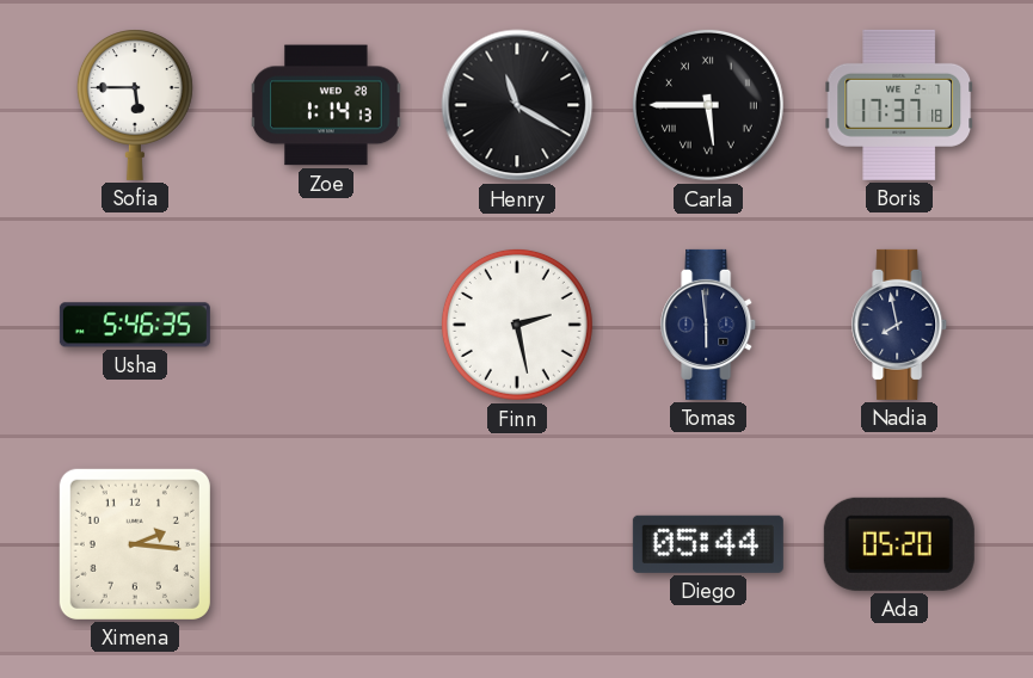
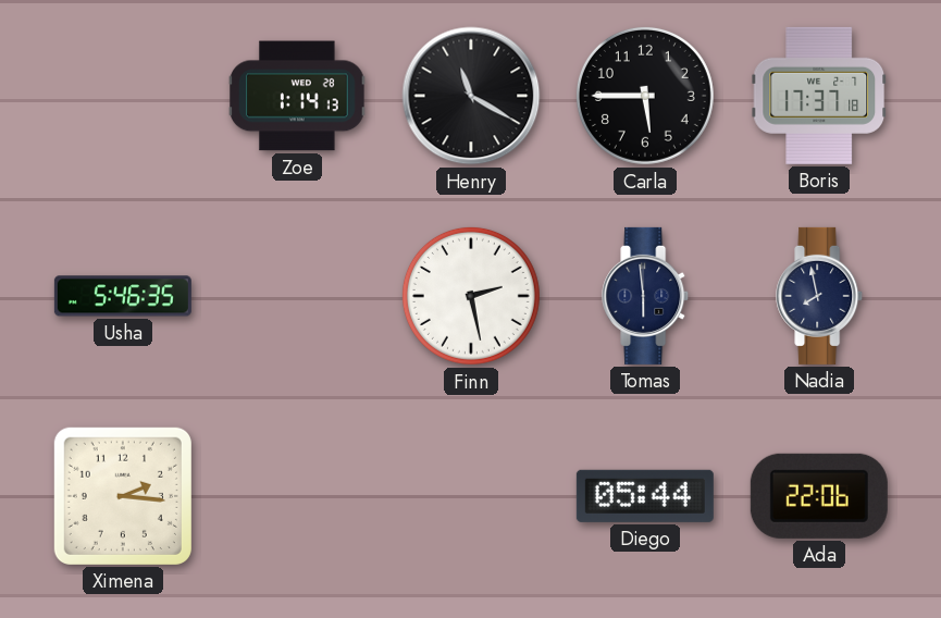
Sofia: 5:45 -> none
Carla numerals: Roman -> Arabic
Ada: 05:20 -> 22:06
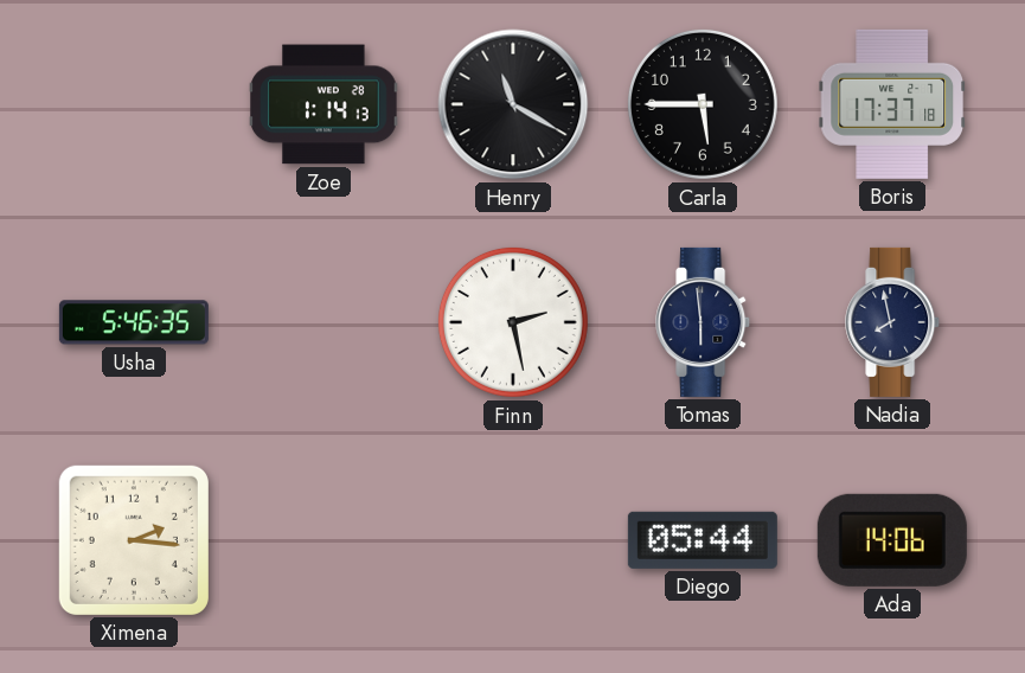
Ada: 22:06 -> 14:06
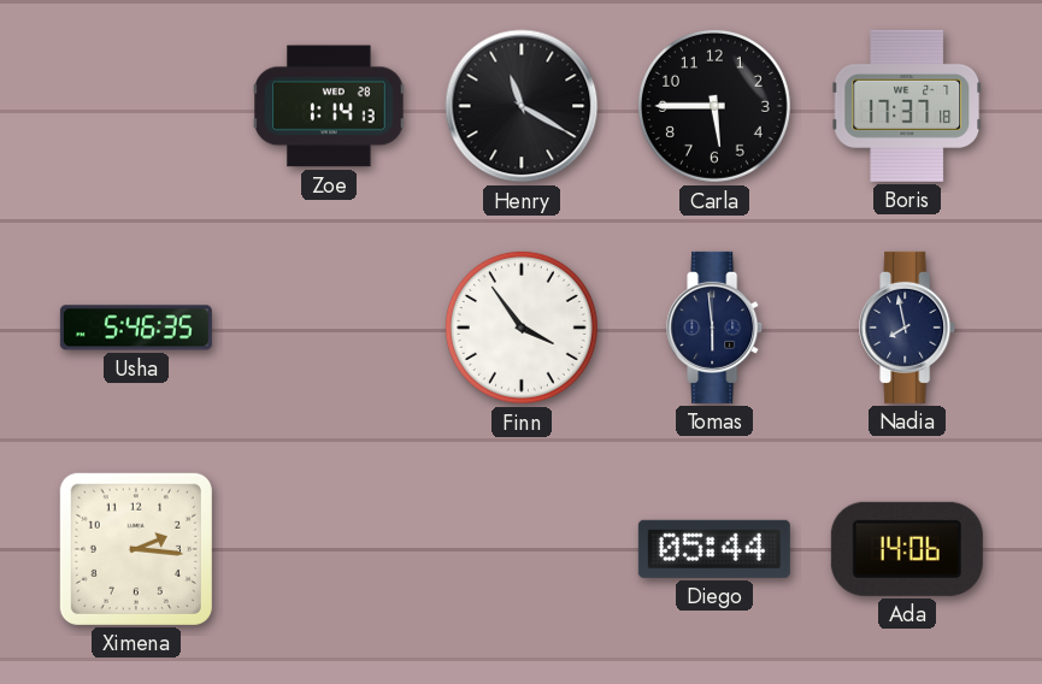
Finn: 2:28 -> 3:54
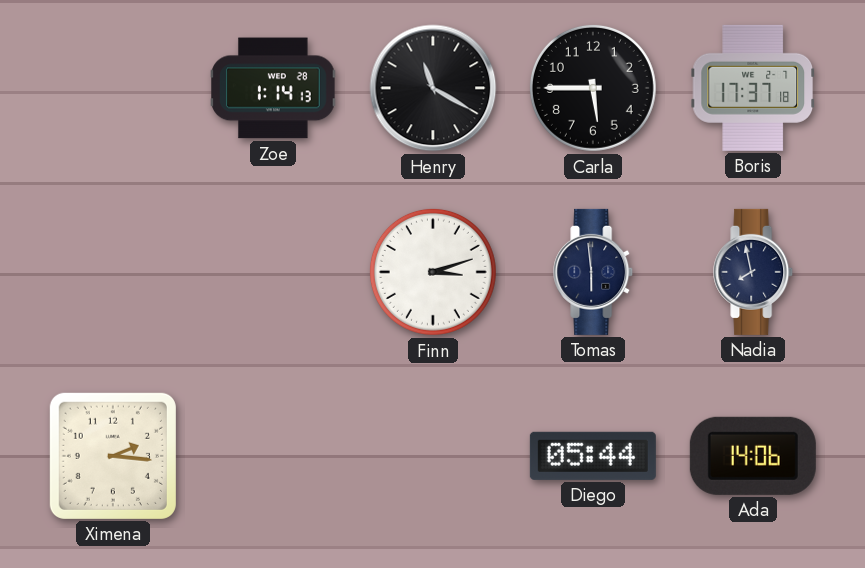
Usha: 5:46 -> none
Finn: 3:54 -> 3:12
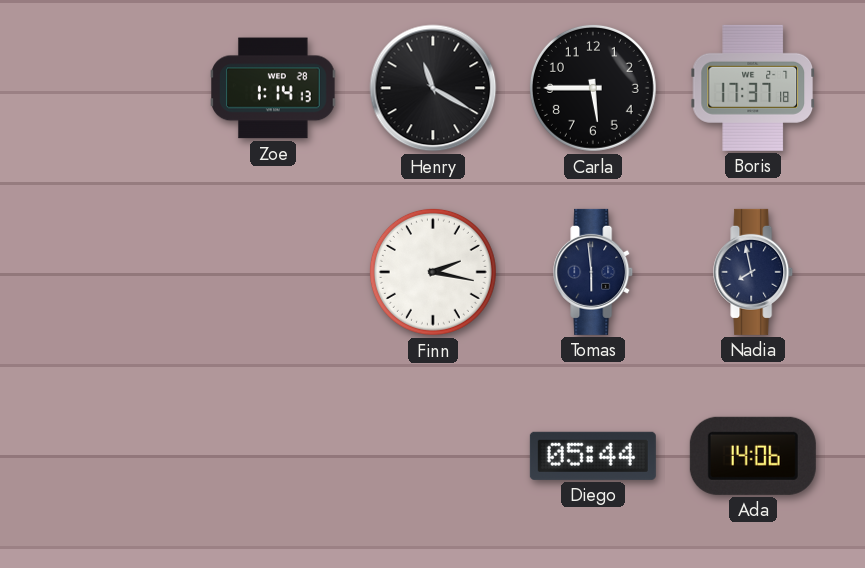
Finn: 3:12 -> 2:17
Ximena: 2:16 -> none
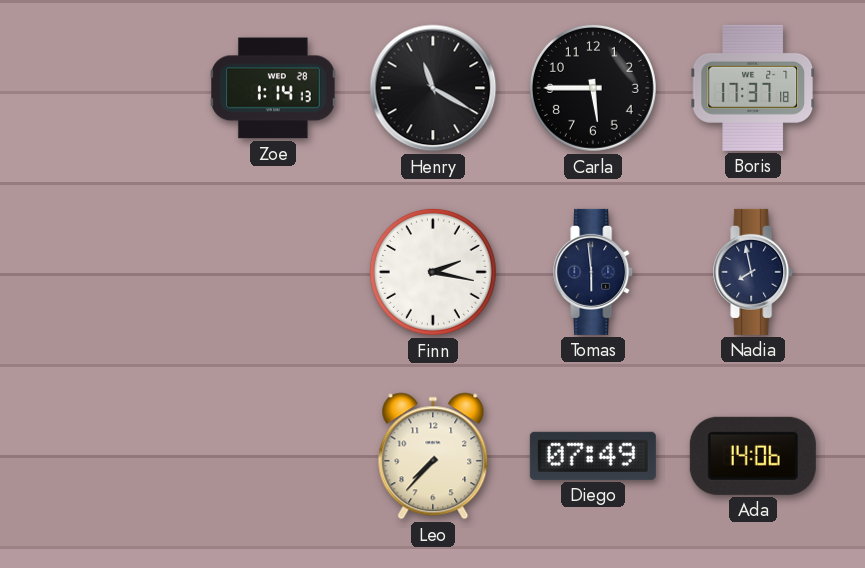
Leo: none -> 7:37
Diego: 05:44 -> 07:49
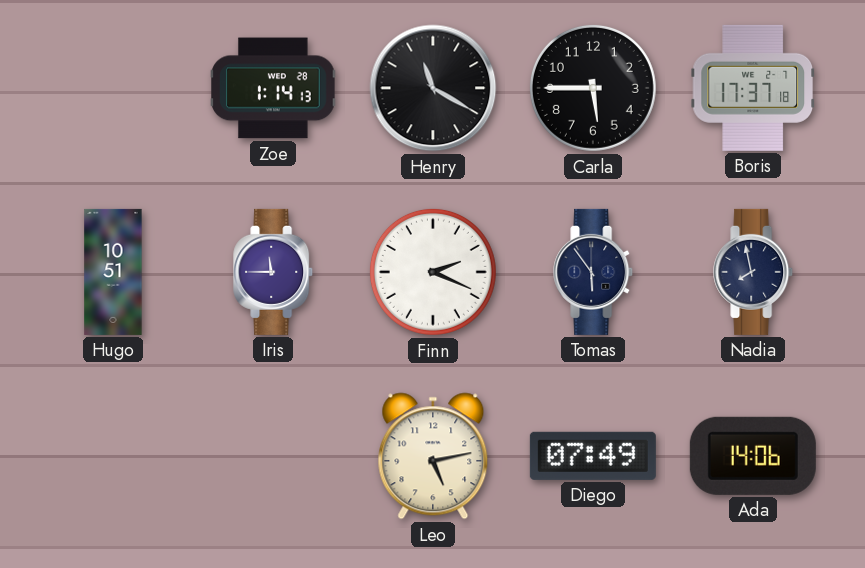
Hugo: none -> 10:51
Iris: none -> 11:45
Finn: 2:17 -> 2:19
Tomas: 5:59 -> 5:54
Leo: 7:37 -> 5:13
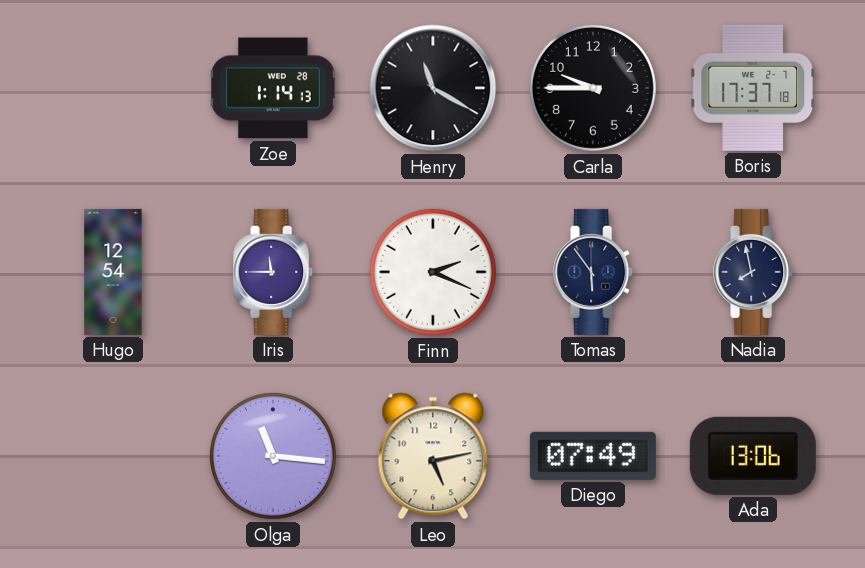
Carla: 5:45 -> 9:45
Hugo: 10:51 -> 12:54
Olga: none -> 11:16
Ada: 14:06 -> 13:06
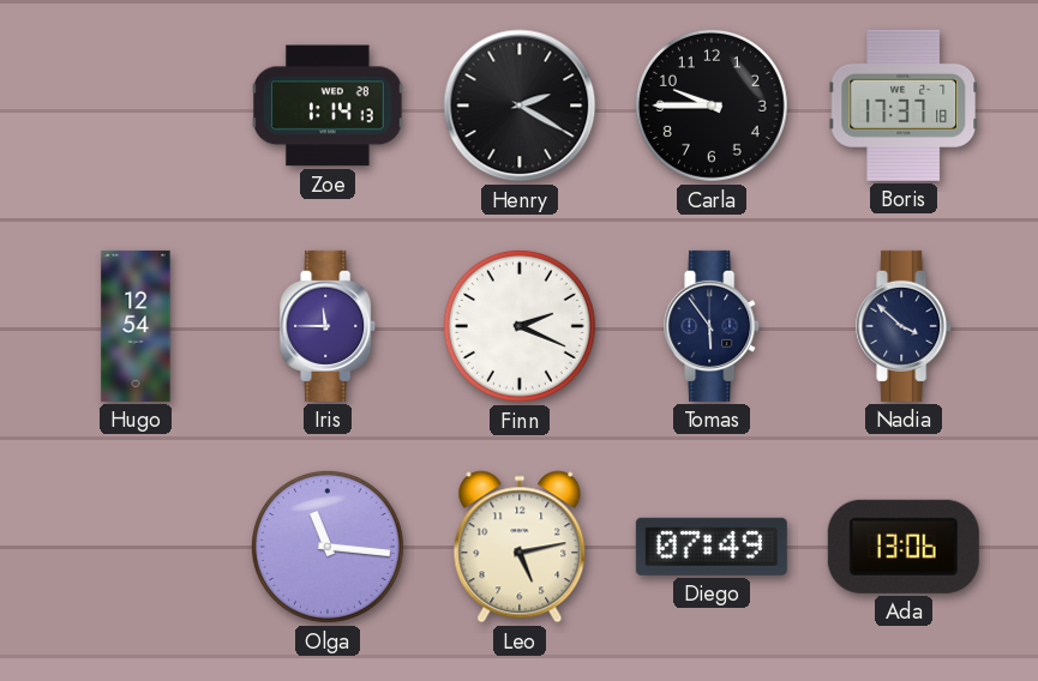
Henry: 11:20 -> 2:20
Nadia: 7:58 -> 3:52
